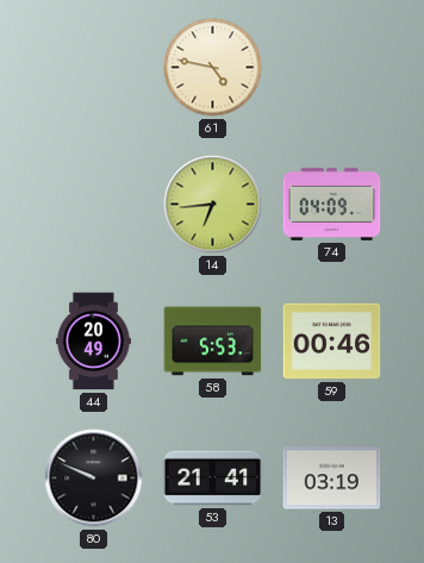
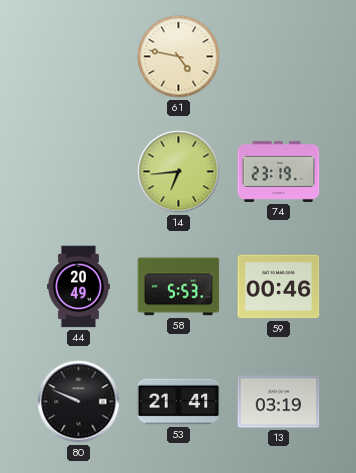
74: 04:09 -> 23:19
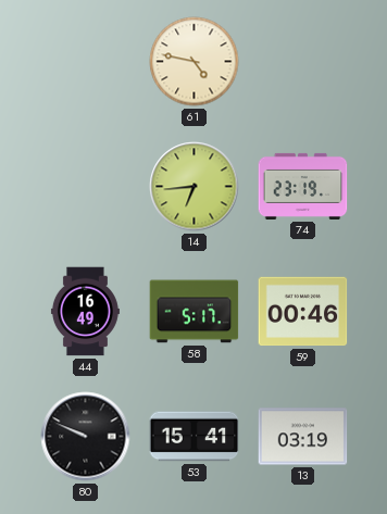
44: 20:49 -> 16:49
58: 5:53 -> 5:17
53: 21:41 -> 15:41
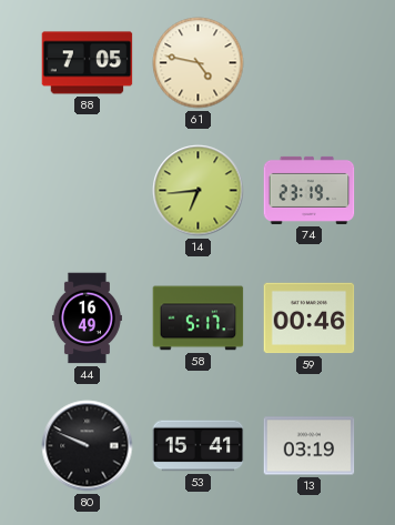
88: none -> 7:05
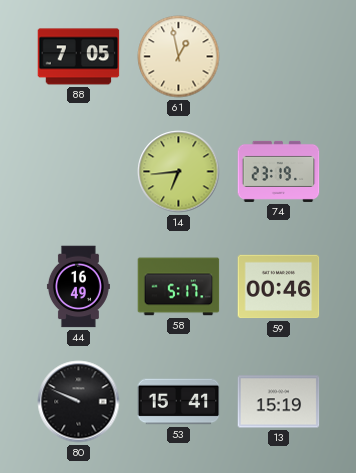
61: 4:47 -> 12:58
13: 03:19 -> 15:19
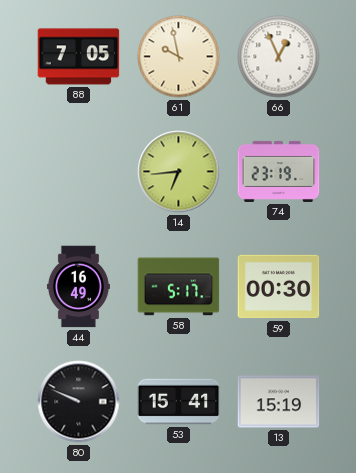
61: 12:58 -> 9:58
66: none -> 12:56
59: 00:46 -> 00:30
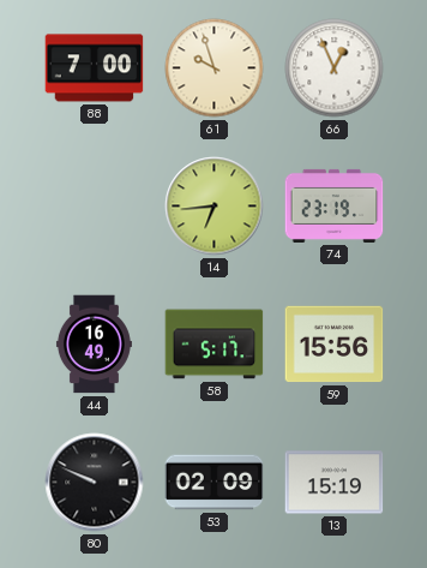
88: 7:05 -> 7:00
61: 9:58 -> 9:57
59: 00:30 -> 15:56
53: 15:41 -> 02:09
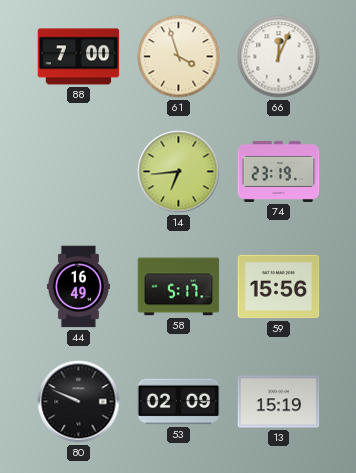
61: 9:57 -> 3:57
66: 12:56 -> 12:04
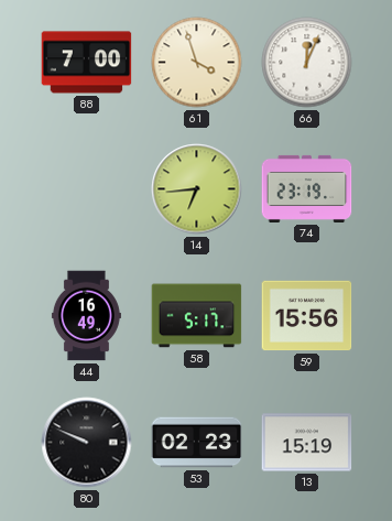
53: 02:09 -> 02:23
